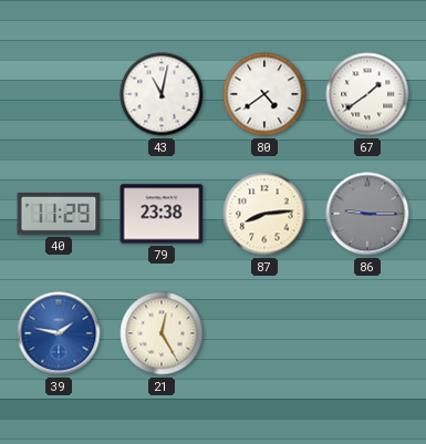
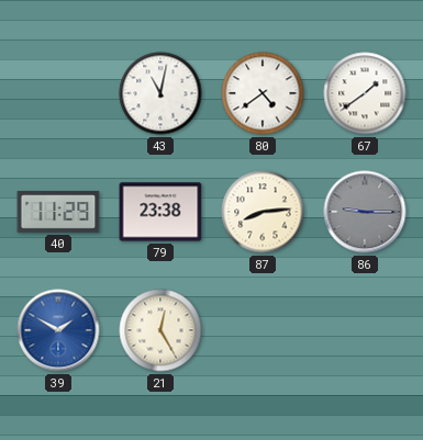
39: 1:47 -> 1:50
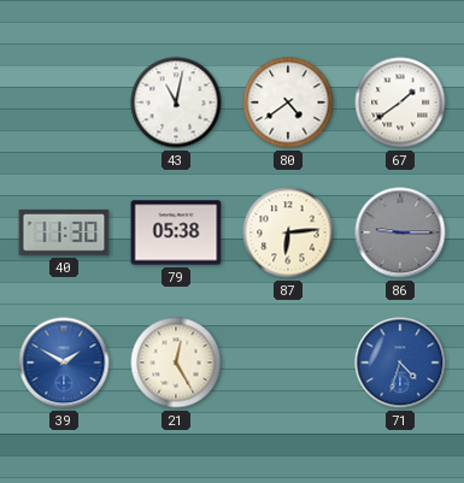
40: 11:29 -> 11:30
79: 23:38 -> 05:38
87: 8:14 -> 6:14
71: none -> 4:33
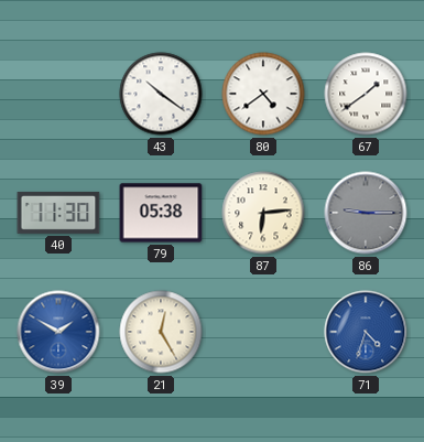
43: 11:02 -> 10:21
